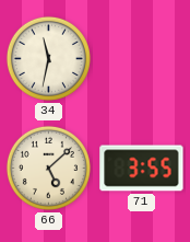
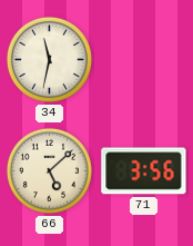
71: 3:55 -> 3:56
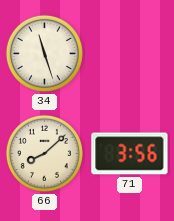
34: 11:32 -> 11:27
66: 5:08 -> 8:08
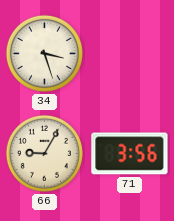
34: 11:27 -> 3:27
66: 8:08 -> 9:05
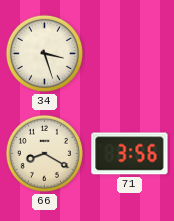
66: 9:05 -> 8:20
